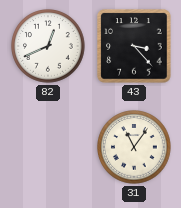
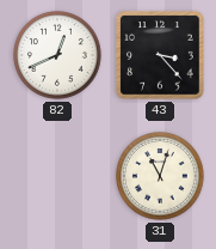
31: 11:06 -> 11:03
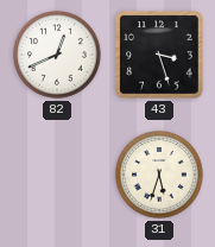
43: 3:23 -> 3:27
31: 11:03 -> 5:33
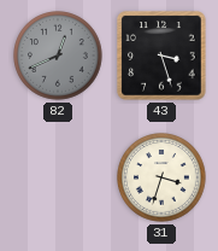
82 dial: white -> grey
31: 5:33 -> 3:33
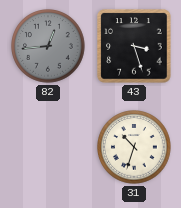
82: 12:41 -> 12:44
31: 3:33 -> 10:33
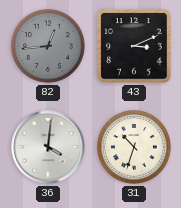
43: 3:27 -> 3:11
36: none -> 4:01
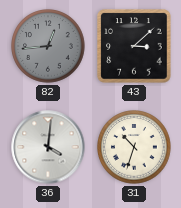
43: 3:11 -> 3:08
